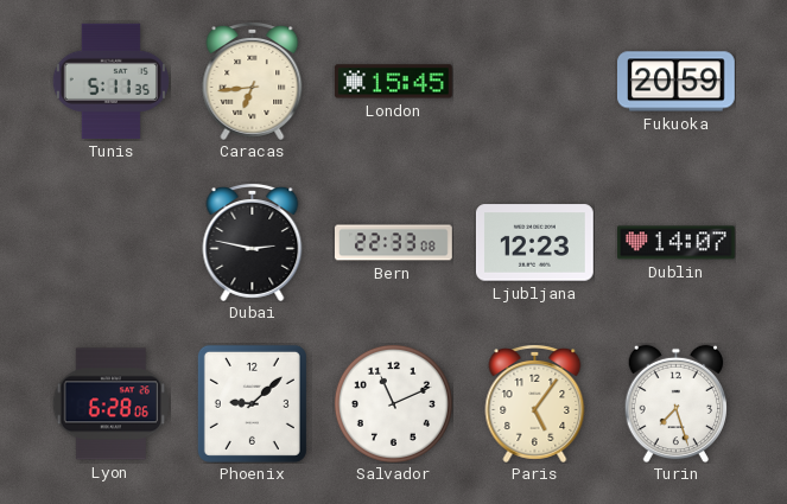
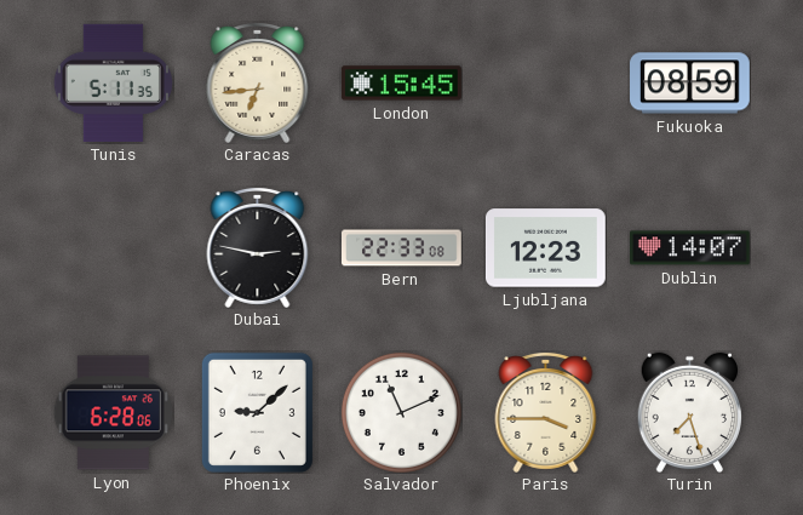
Fukuoka: 20:59 -> 08:59
Paris: 5:06 -> 3:45
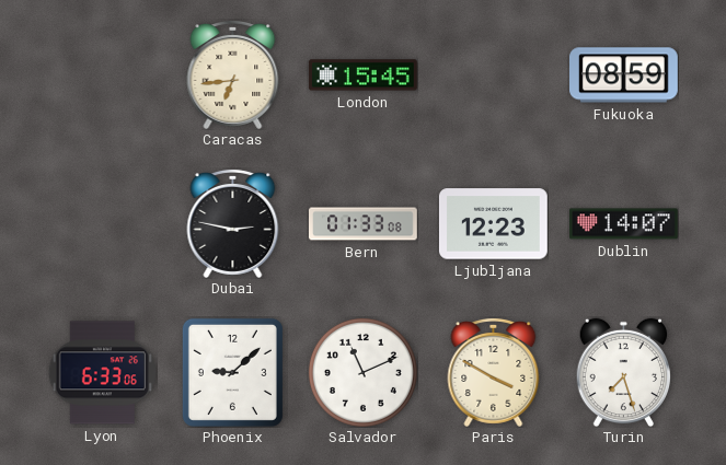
Tunis: 5:11 -> none
Bern: 22:33 -> 01:33
Lyon: 6:28 -> 6:33
Paris: 3:45 -> 3:50
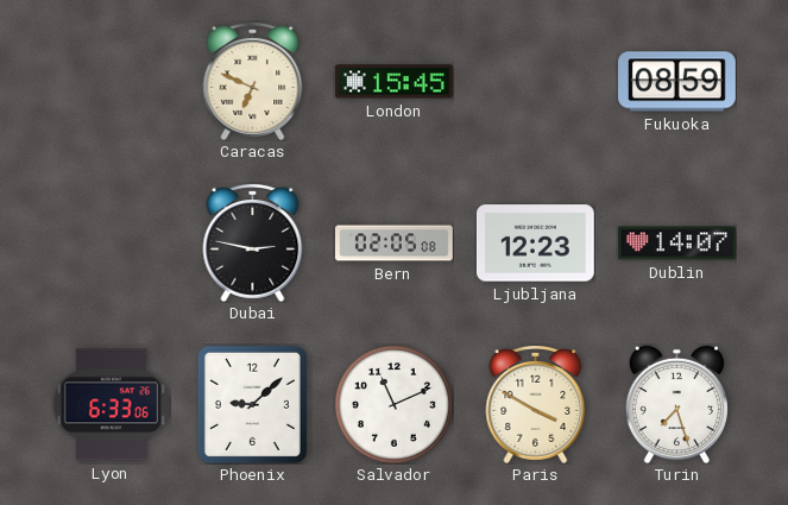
Caracas: 6:44 -> 6:49
Bern: 01:33 -> 02:05
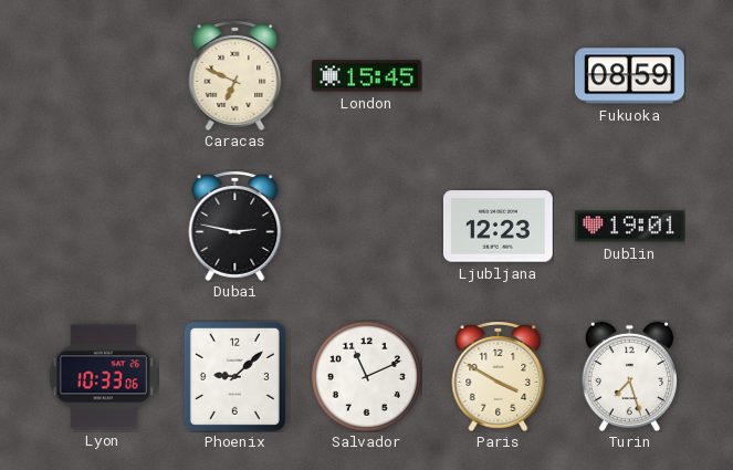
Bern: 02:05 -> none
Dublin: 14:07 -> 19:01
Lyon: 6:33 -> 10:33
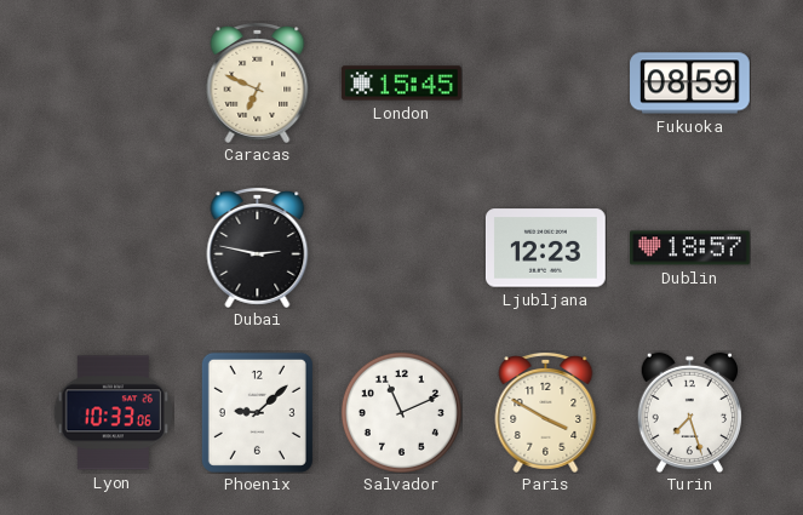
Dublin: 19:01 -> 18:57
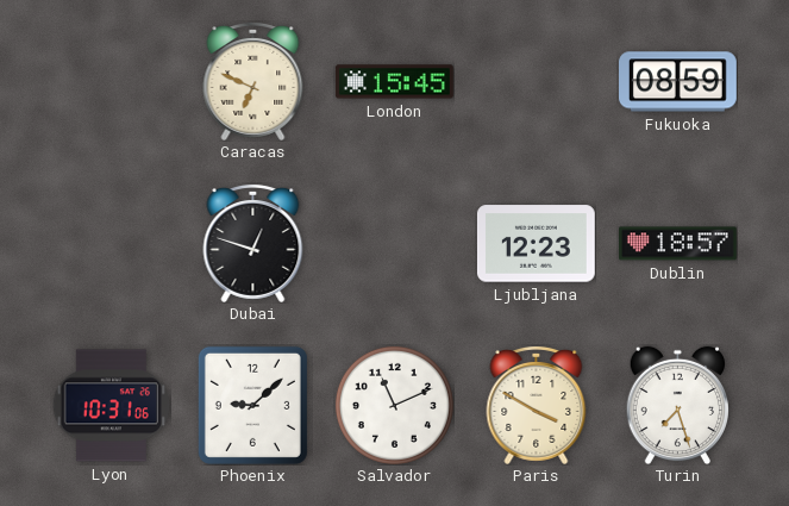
Dubai: 2:47 -> 12:48
Lyon: 10:33 -> 10:31
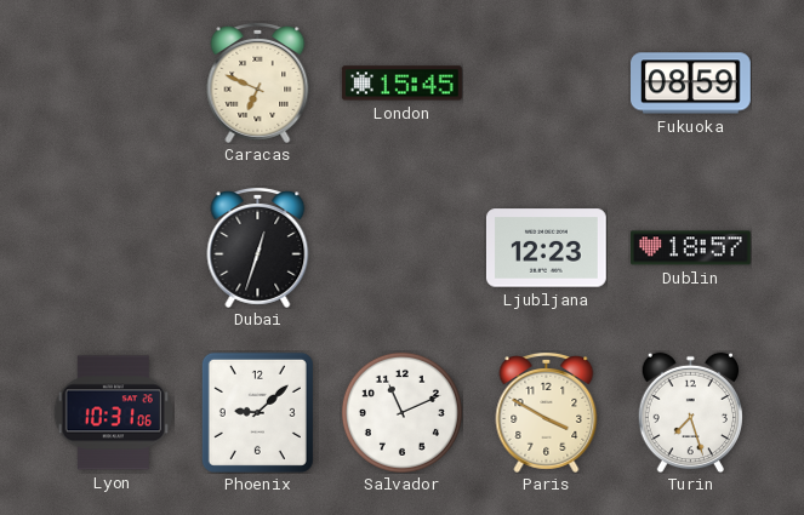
Dubai: 12:48 -> 12:33
